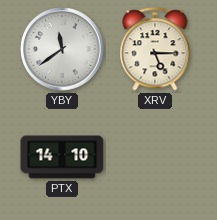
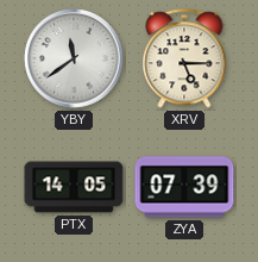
PTX: 14:10 -> 14:05
ZYA: none -> 07:39
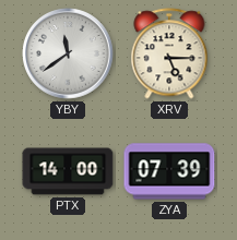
PTX: 14:05 -> 14:00
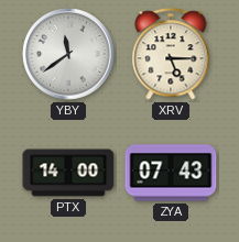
ZYA: 07:39 -> 07:43
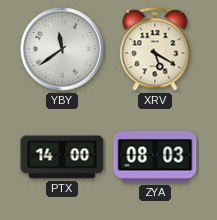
XRV: 5:15 -> 5:20
ZYA: 07:43 -> 08:03
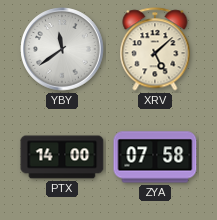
XRV: 5:20 -> 5:08
ZYA: 08:03 -> 07:58
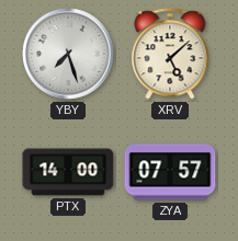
YBY: 11:39 -> 7:27
ZYA: 07:58 -> 07:57
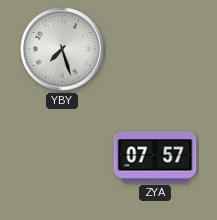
XRV: 5:08 -> none
PTX: 14:00 -> none
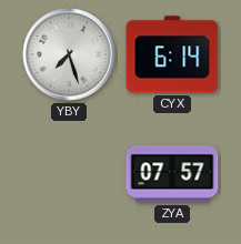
CYX: none -> 6:14
